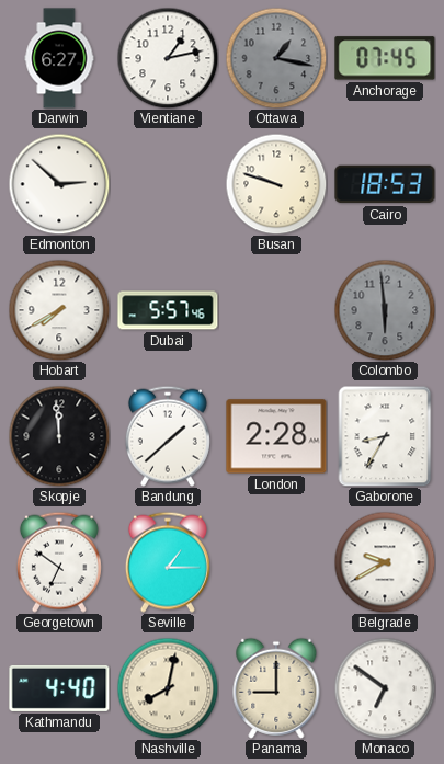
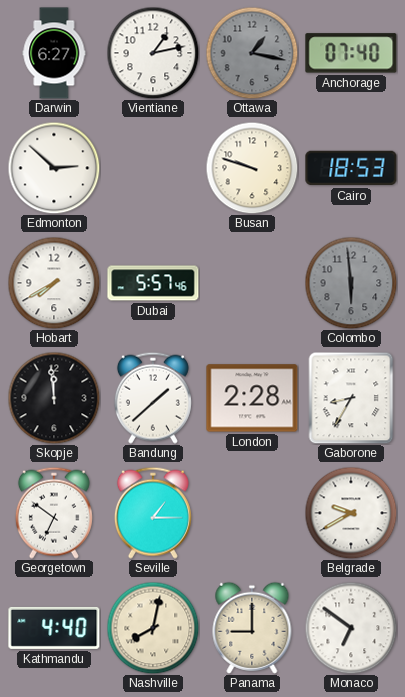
Anchorage: 07:45 -> 07:40
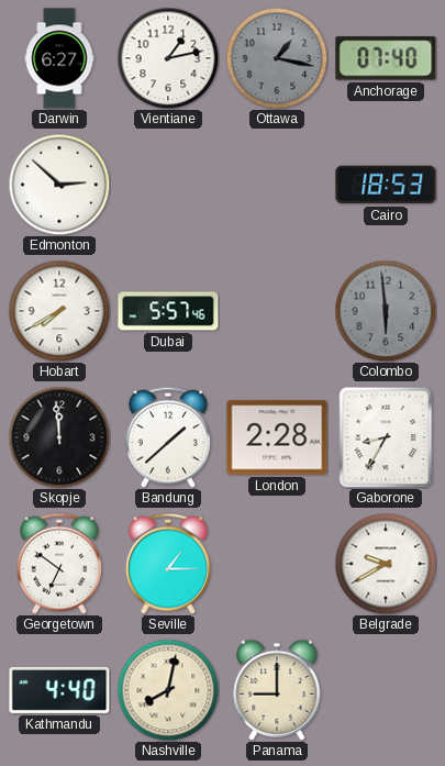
Busan: 9:48 -> none
Monaco: 6:51 -> none
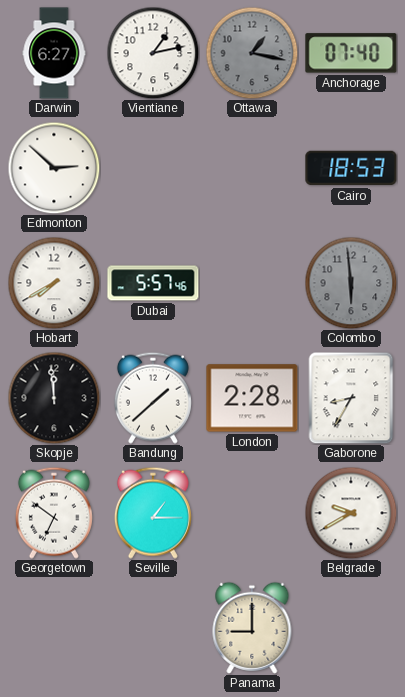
Kathmandu: 4:40 -> none
Nashville: 8:02 -> none
